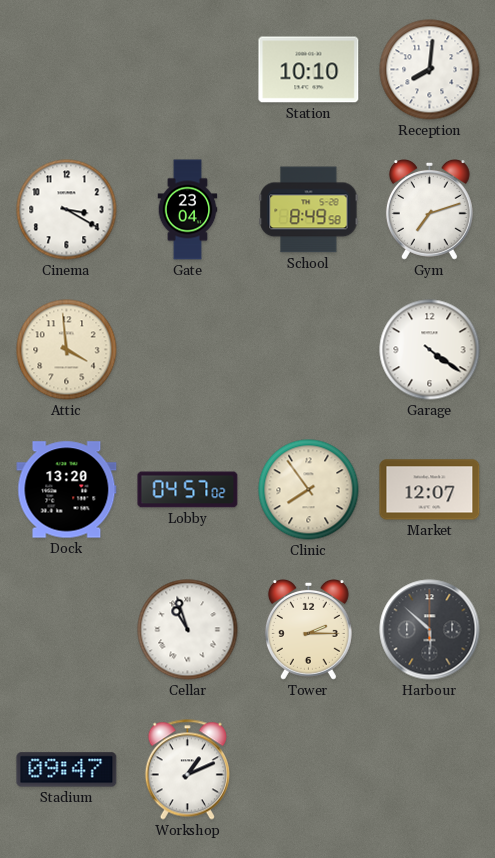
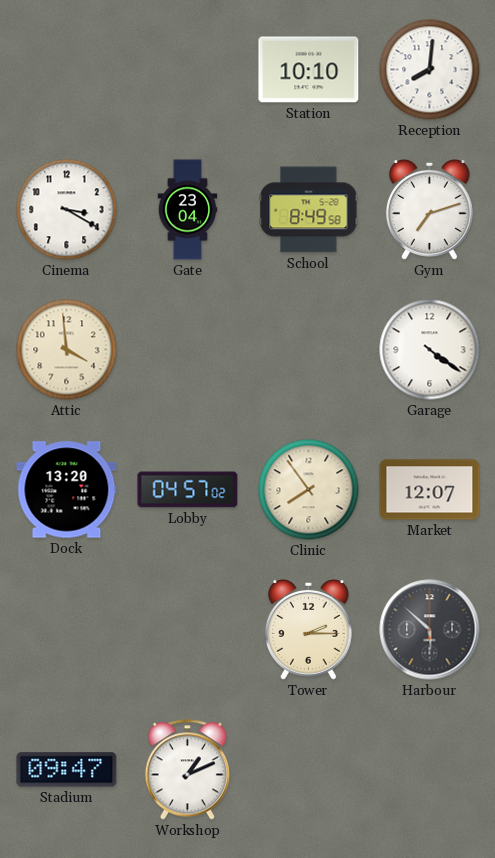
Cellar: 10:57 -> none
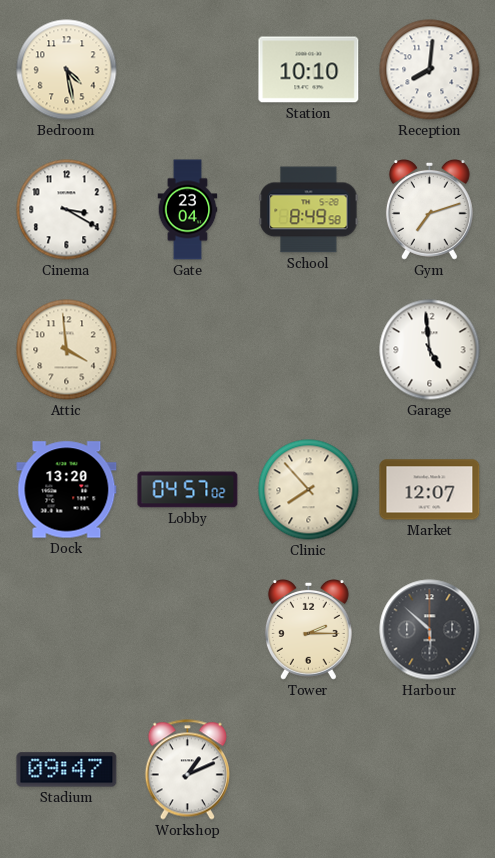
Bedroom: none -> 4:28
Garage: 4:21 -> 4:59
Clinic: 7:54 -> 7:53
